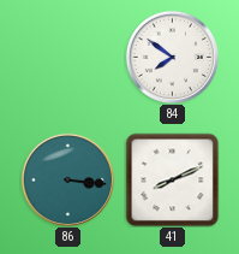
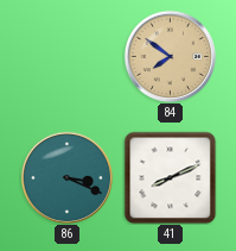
84 dial: white -> champagne
86: 3:16 -> 3:19
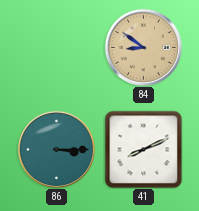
84: 7:51 -> 8:51
86: 3:19 -> 3:15
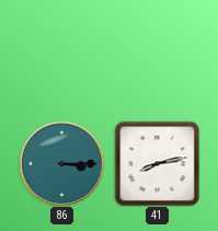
84: 8:51 -> none
41: 8:11 -> 8:13
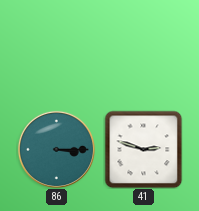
41: 8:13 -> 2:48
